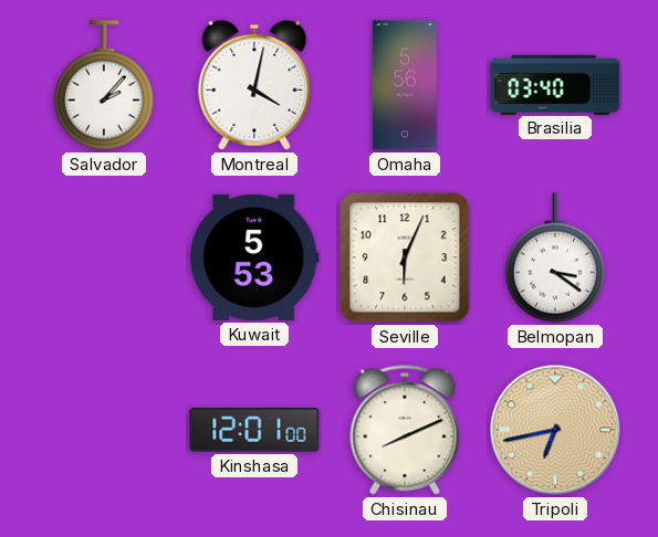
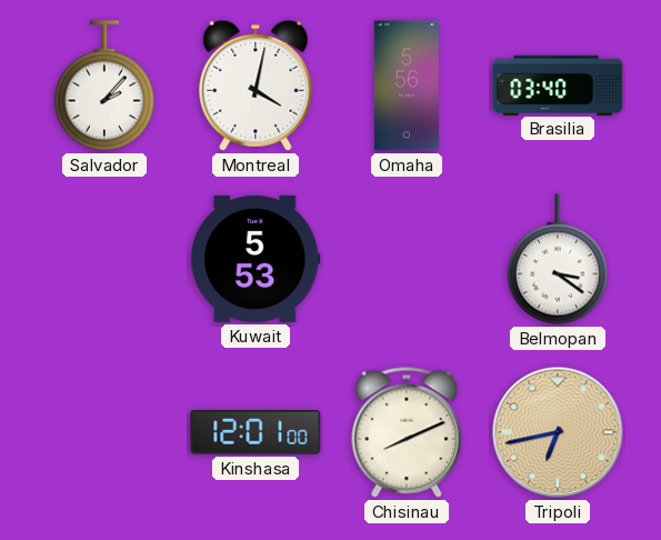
Seville: 6:04 -> none
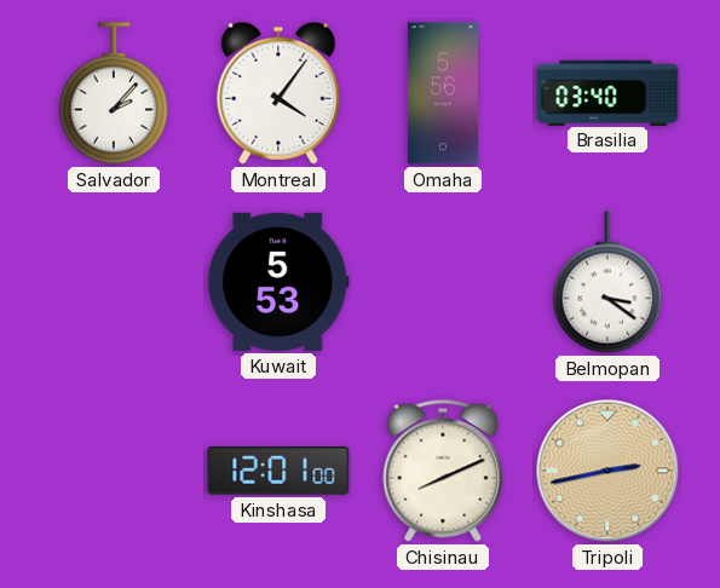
Montreal: 4:02 -> 4:06
Tripoli: 6:43 -> 2:43
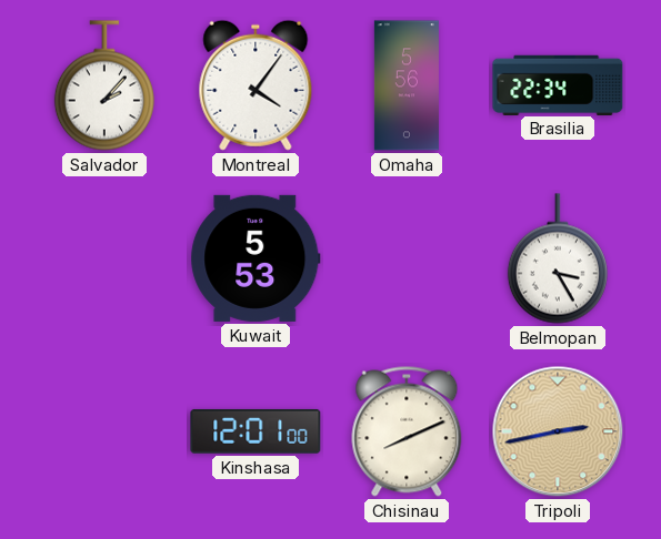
Brasilia: 03:40 -> 22:34
Belmopan: 3:21 -> 3:25
